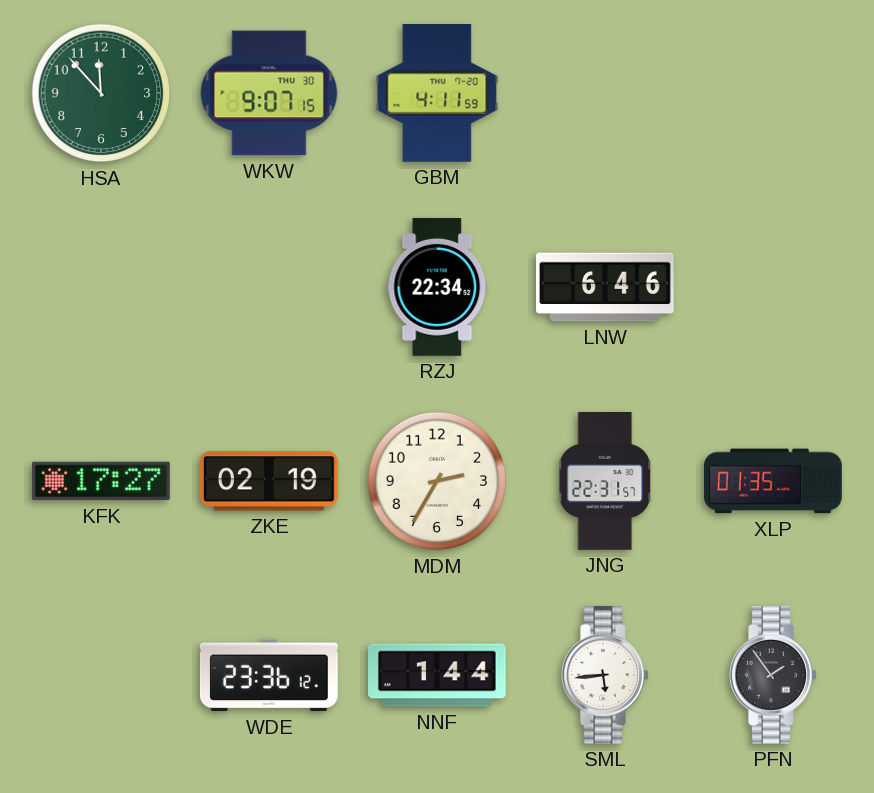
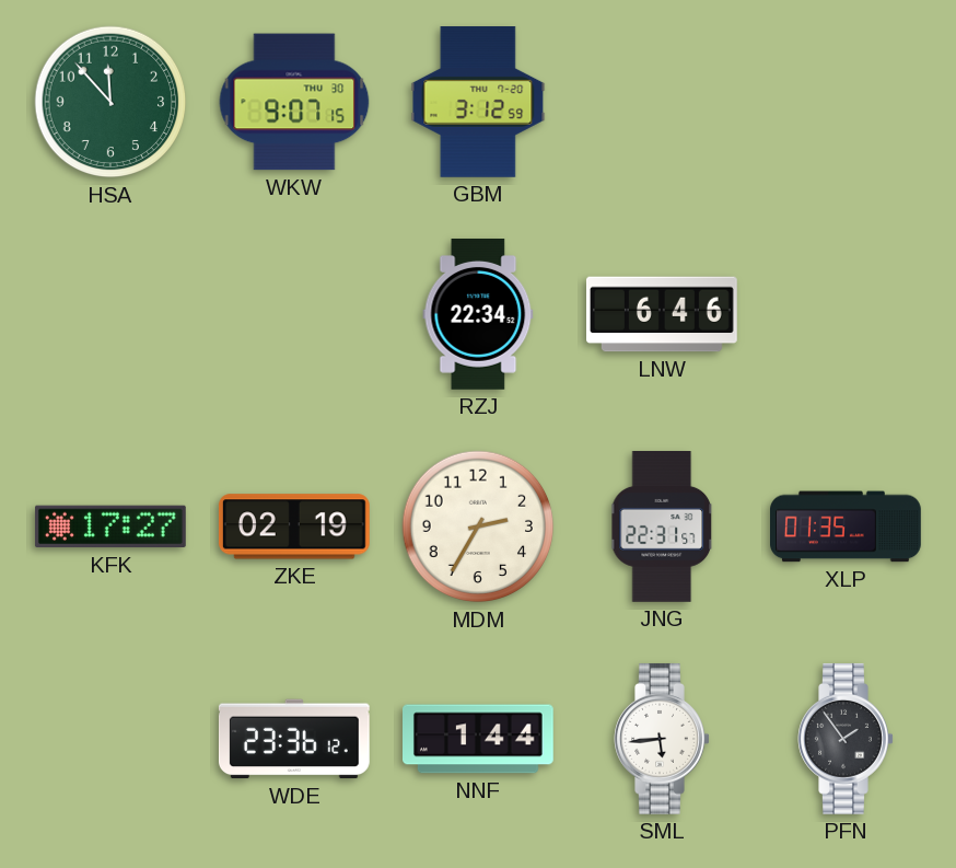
GBM: 4:11 -> 3:12
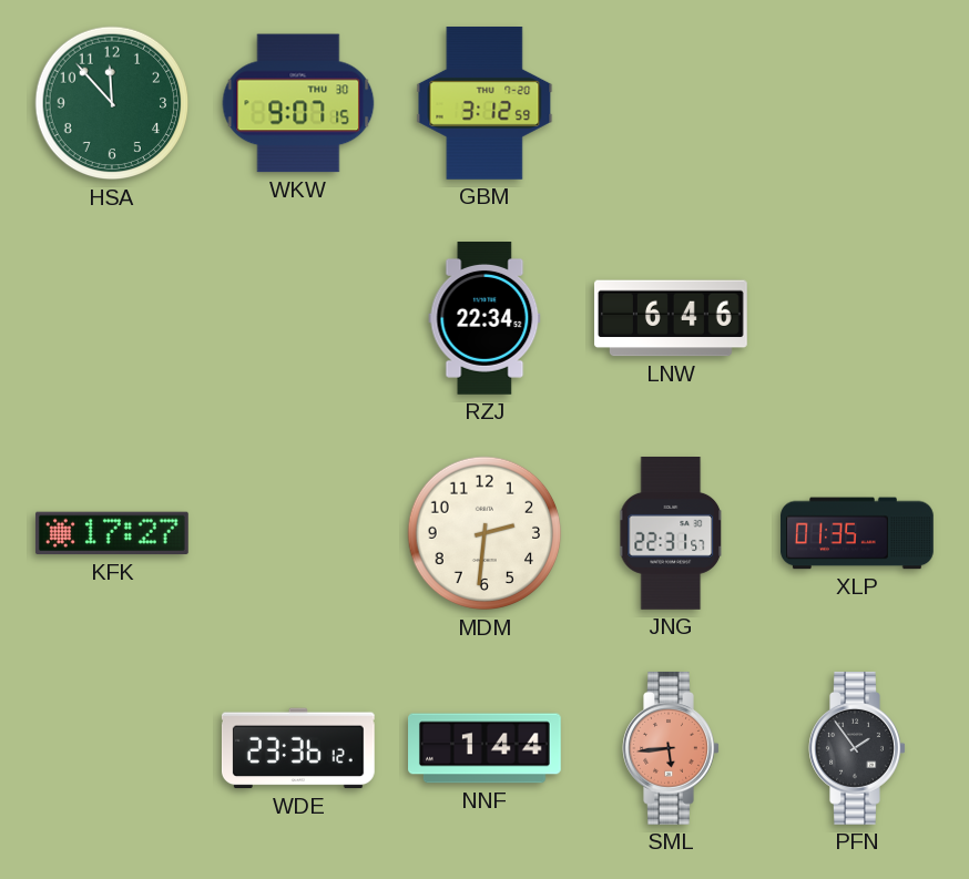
ZKE: 02:19 -> none
MDM: 2:35 -> 2:31
SML dial: white -> salmon
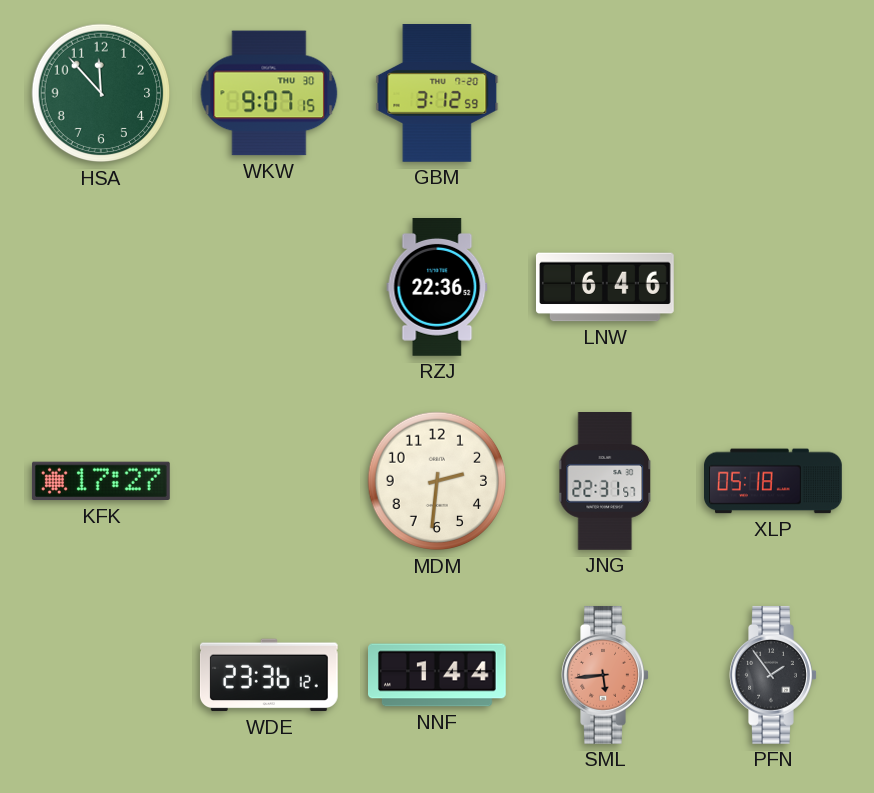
RZJ: 22:34 -> 22:36
XLP: 01:35 -> 05:18
